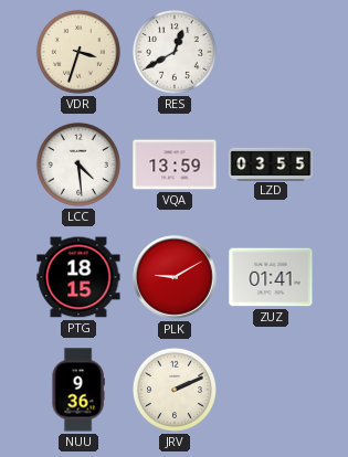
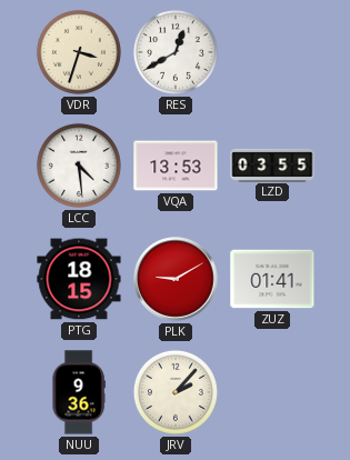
VQA: 13:59 -> 13:53
JRV: 2:11 -> 2:07
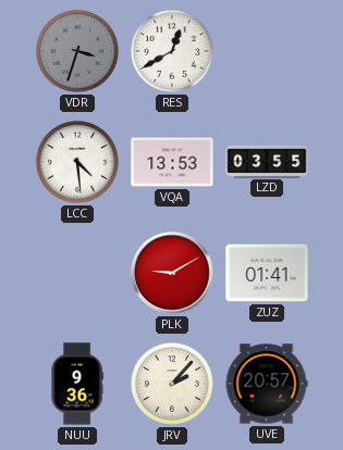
VDR dial: cream -> grey
PTG: 18:15 -> none
UVE: none -> 20:57
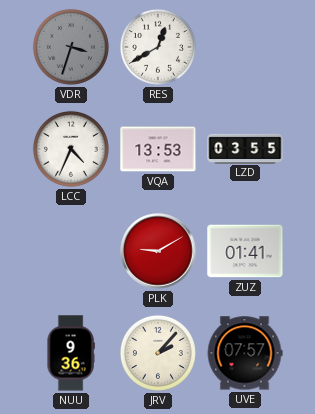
LCC: 4:29 -> 4:34
UVE: 20:57 -> 07:57
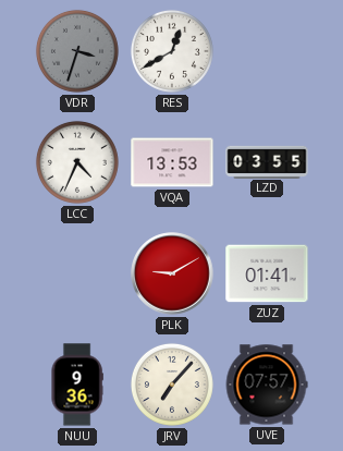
JRV: 2:07 -> 7:07
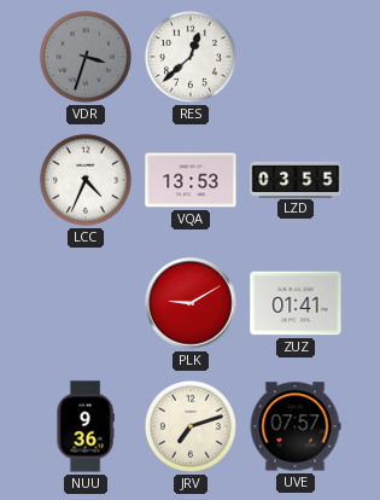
RES: 12:40 -> 12:38
JRV: 7:07 -> 7:12
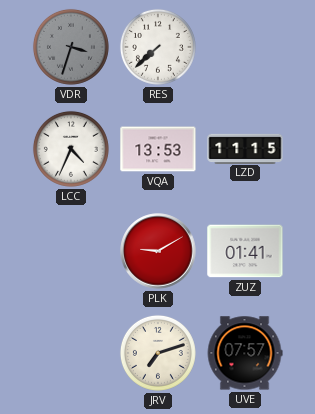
RES: 12:38 -> 7:38
LZD: 03:55 -> 11:15
NUU: 9:36 -> none
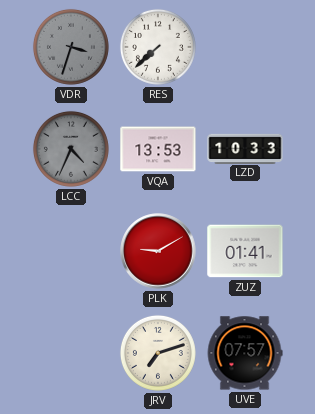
LCC dial: white -> grey
LZD: 11:15 -> 10:33
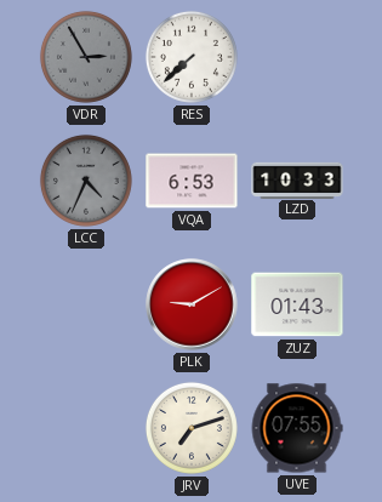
VDR: 3:33 -> 2:55
VQA: 13:53 -> 6:53
ZUZ: 01:41 -> 01:43
UVE: 07:57 -> 07:55
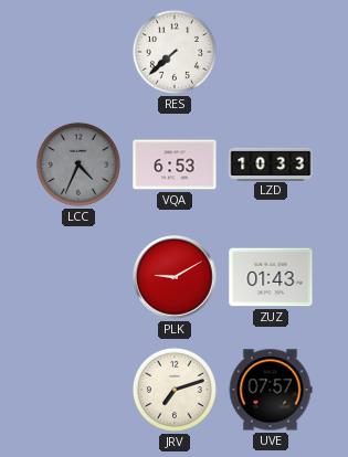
VDR: 2:55 -> none
UVE: 07:55 -> 07:57
